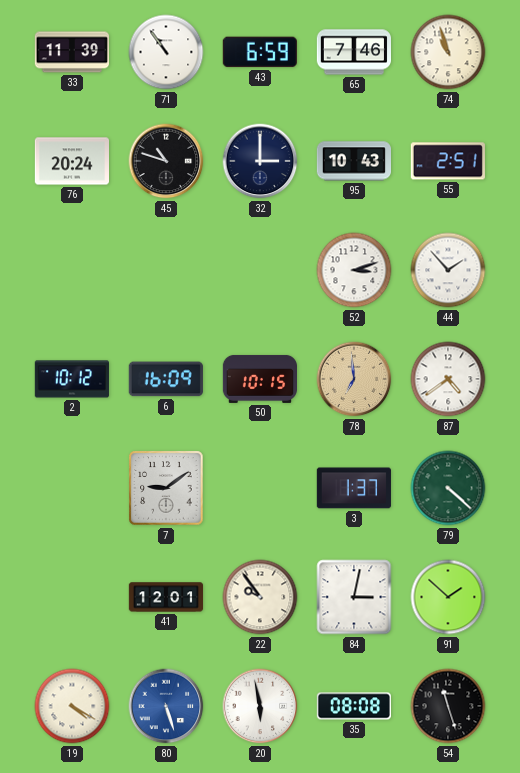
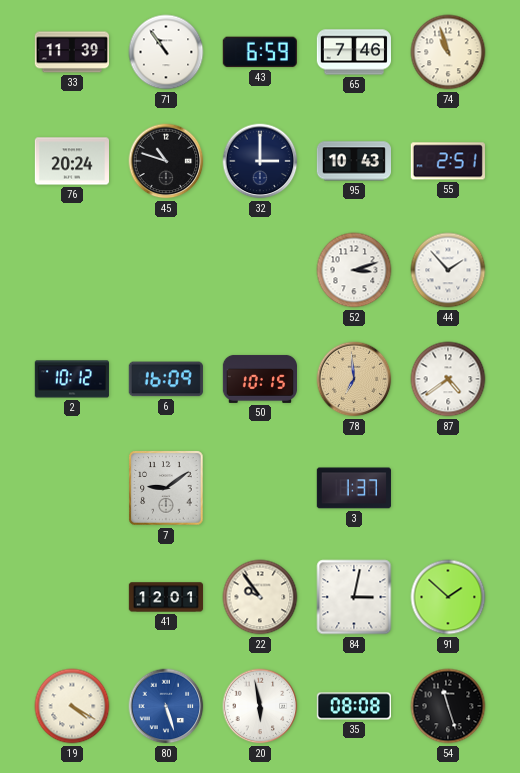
79: 4:22 -> none
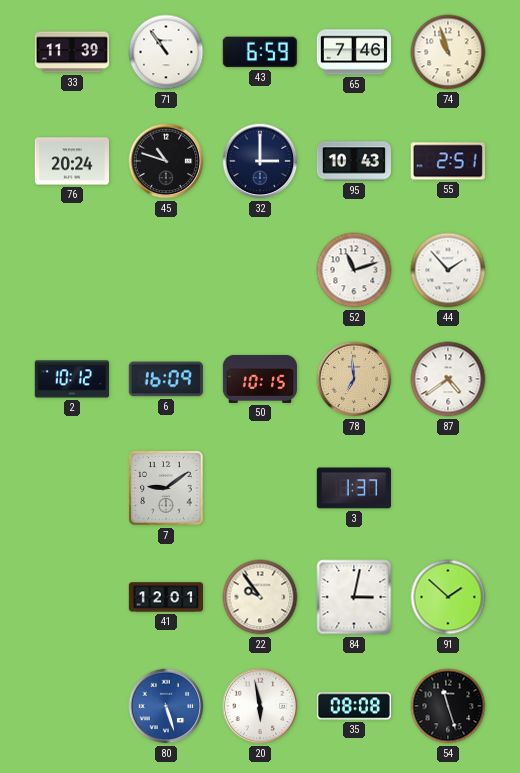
52: 3:12 -> 11:12
19: 4:20 -> none
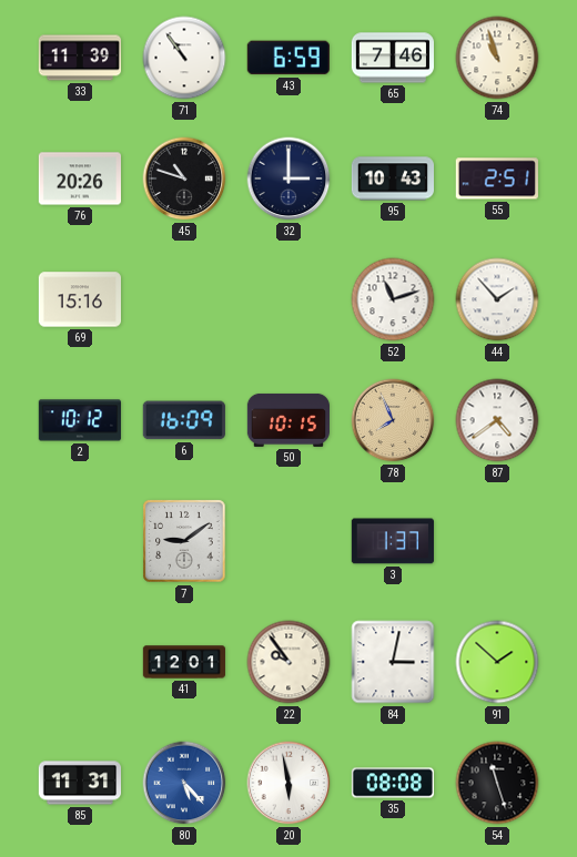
76: 20:24 -> 20:26
69: none -> 15:16
78: 6:59 -> 7:56
85: none -> 11:31
80: 5:27 -> 5:23
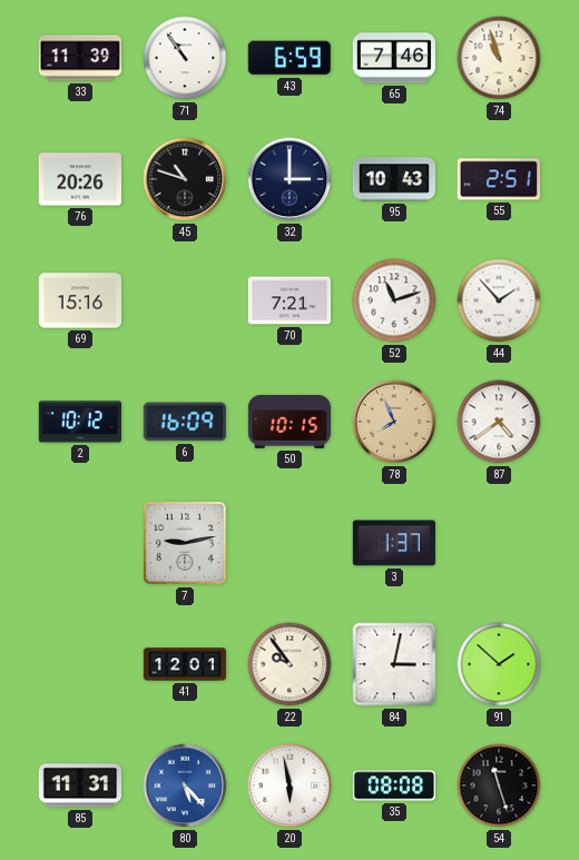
70: none -> 7:21
7: 9:09 -> 9:13
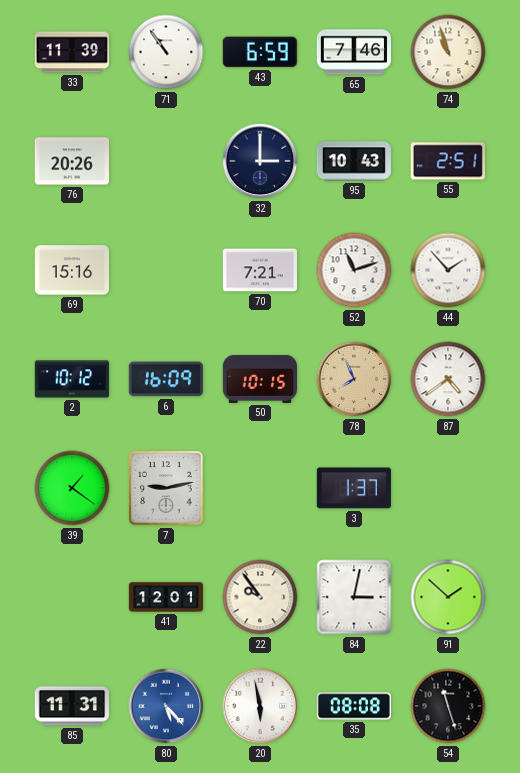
45: 10:48 -> none
39: none -> 1:21
